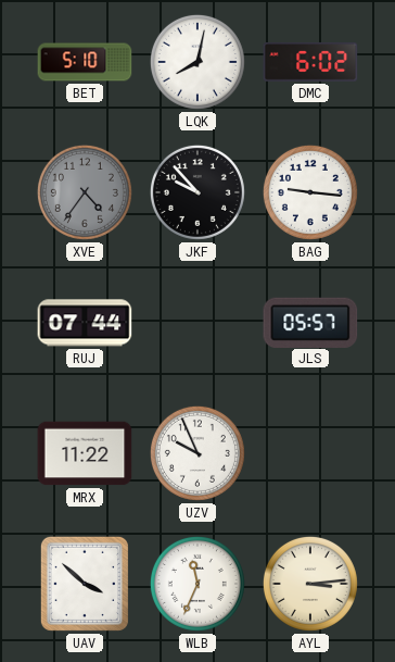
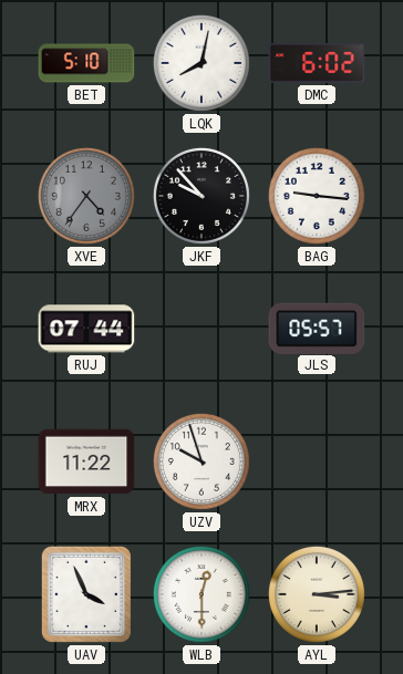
UZV: 9:56 -> 9:57
UAV: 3:52 -> 3:56
WLB: 11:34 -> 12:30
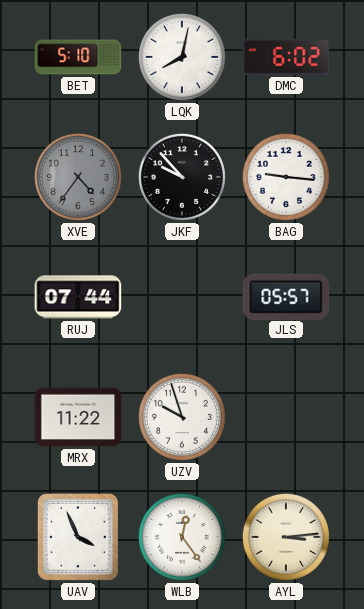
WLB: 12:30 -> 12:24
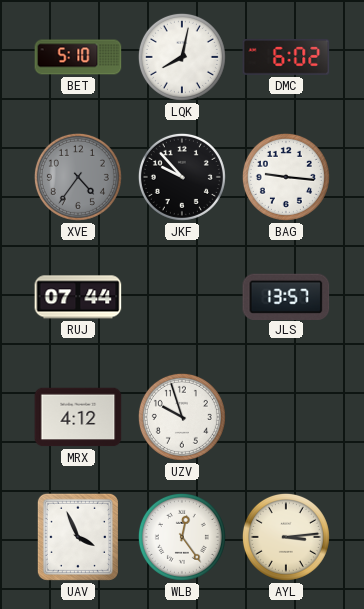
JLS: 05:57 -> 13:57
MRX: 11:22 -> 4:12
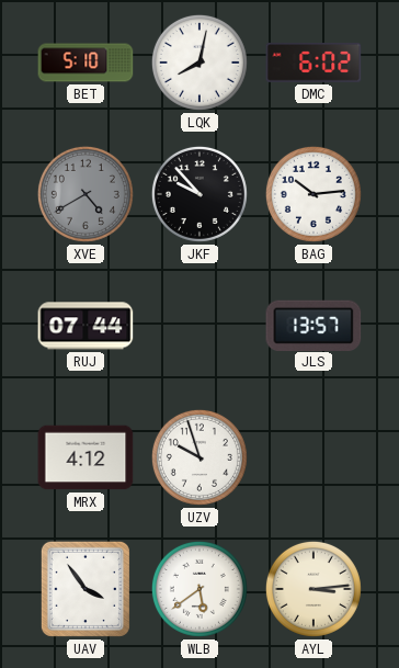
XVE: 4:36 -> 4:40
BAG: 9:16 -> 10:14
UAV: 3:56 -> 3:54
WLB: 12:24 -> 5:39
